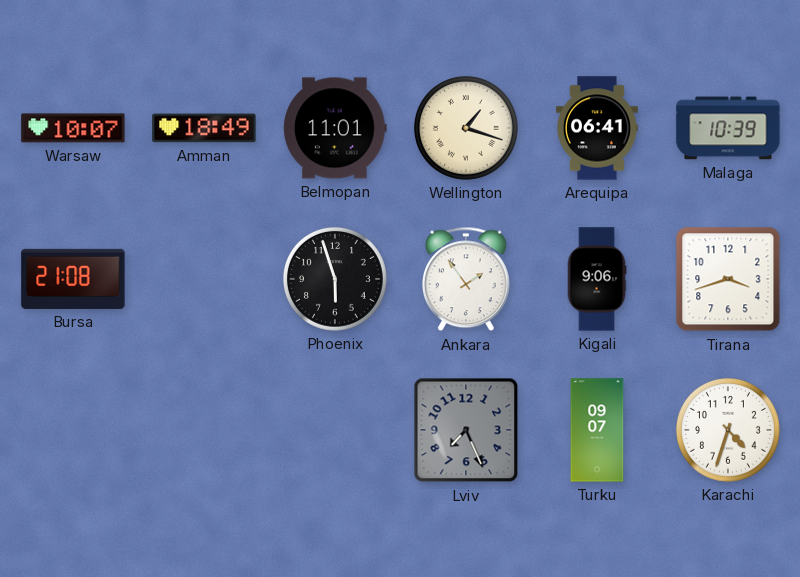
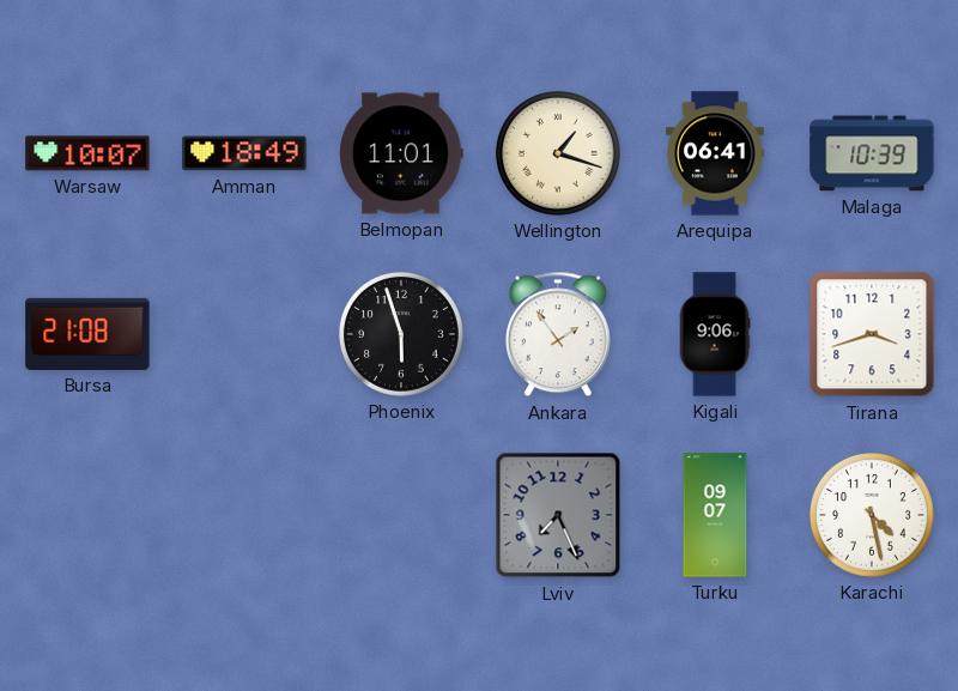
Karachi: 4:33 -> 4:28
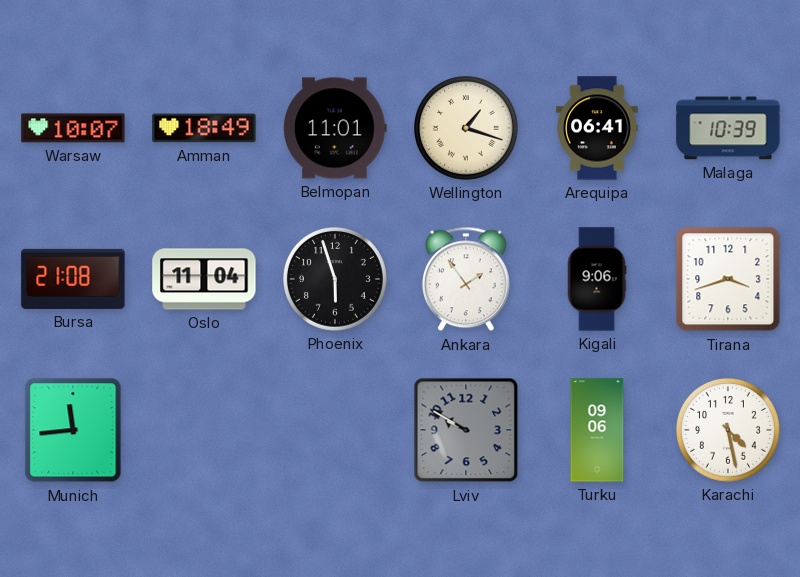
Oslo: none -> 11:04
Munich: none -> 11:44
Lviv: 7:26 -> 9:50
Turku: 09:07 -> 09:06
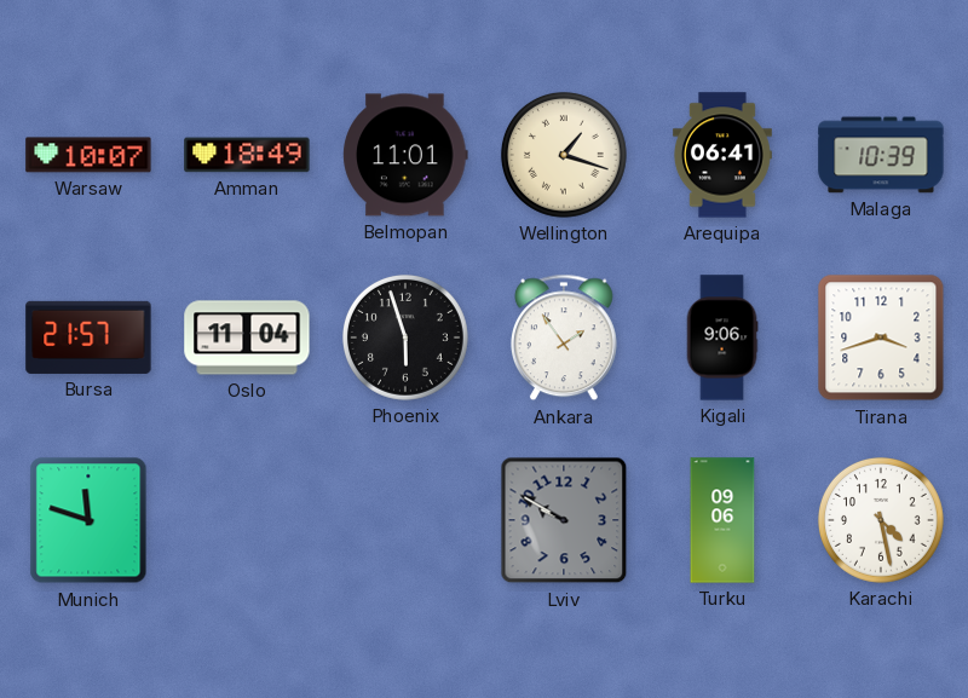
Bursa: 21:08 -> 21:57
Munich: 11:44 -> 11:48
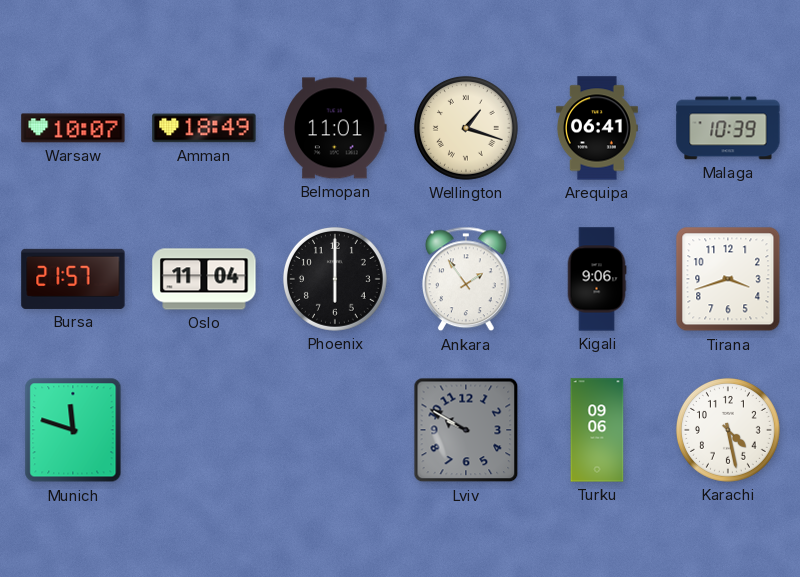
Phoenix: 5:57 -> 6:00
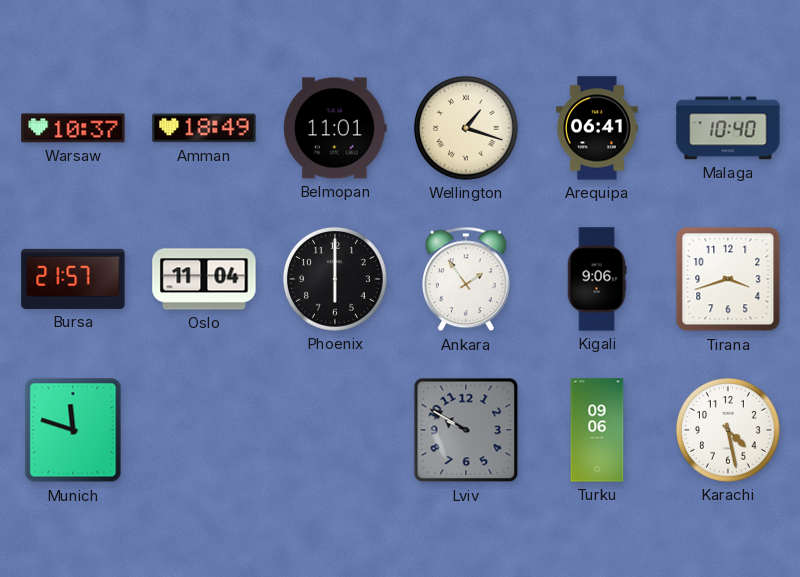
Warsaw: 10:07 -> 10:37
Malaga: 10:39 -> 10:40
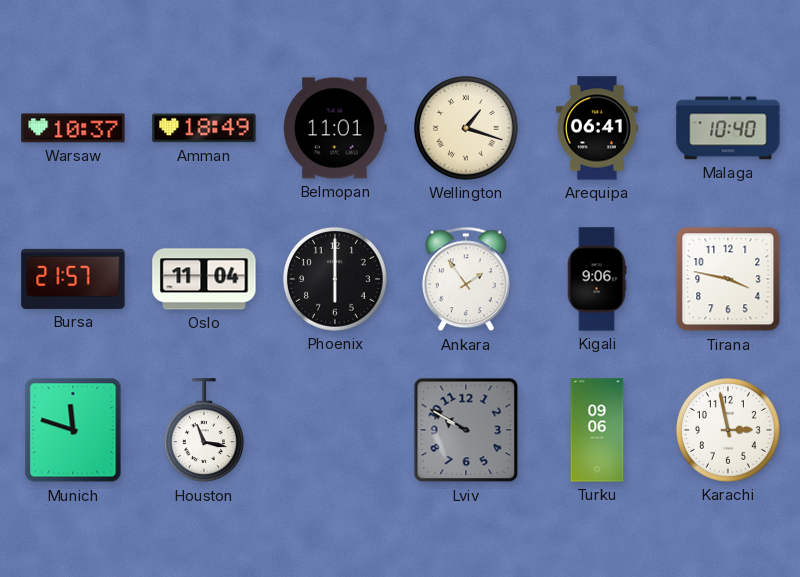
Tirana: 3:42 -> 3:47
Houston: none -> 11:17
Karachi: 4:28 -> 2:58
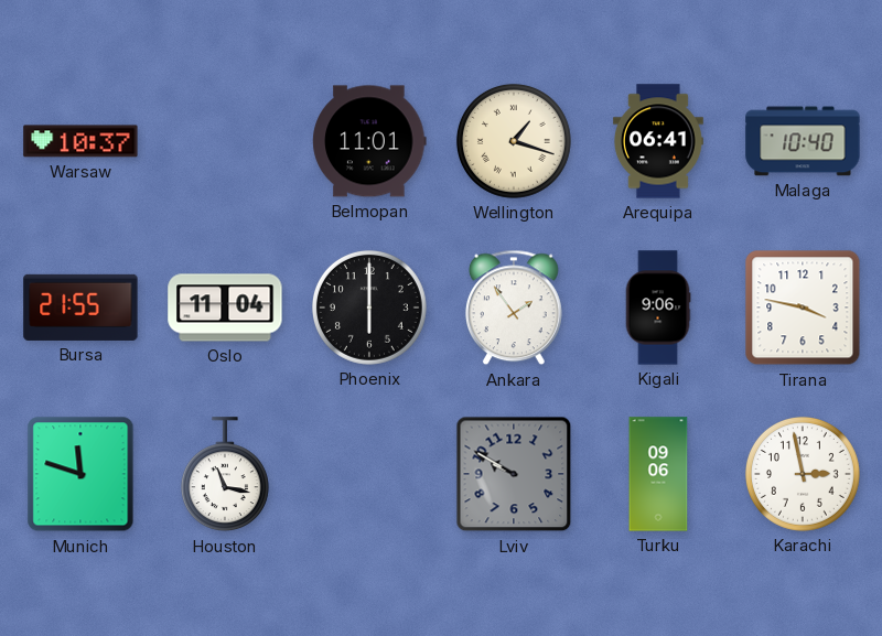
Amman: 18:49 -> none
Bursa: 21:57 -> 21:55
